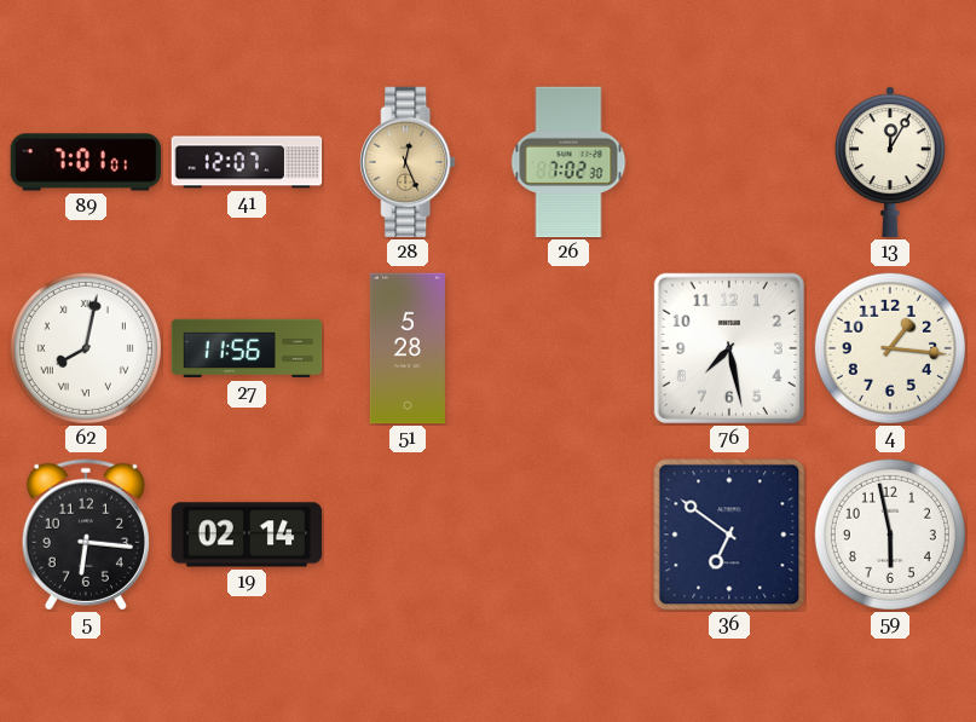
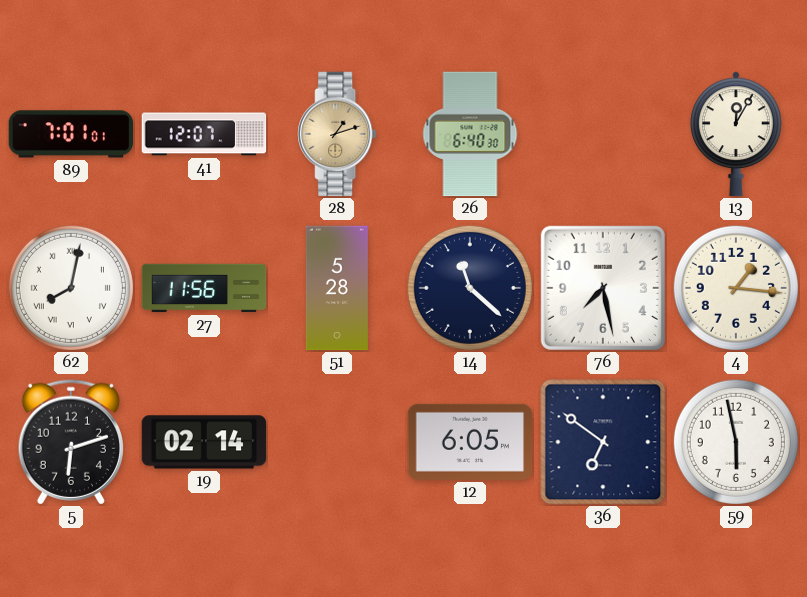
28: 12:26 -> 1:12
26: 7:02 -> 6:40
14: none -> 11:22
5: 6:16 -> 6:12
12: none -> 6:05
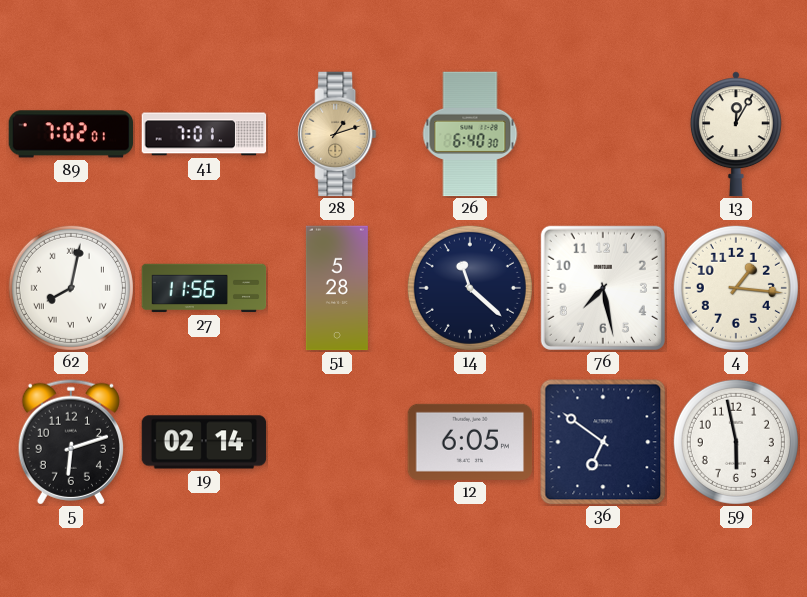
89: 7:01 -> 7:02
41: 12:07 -> 7:01
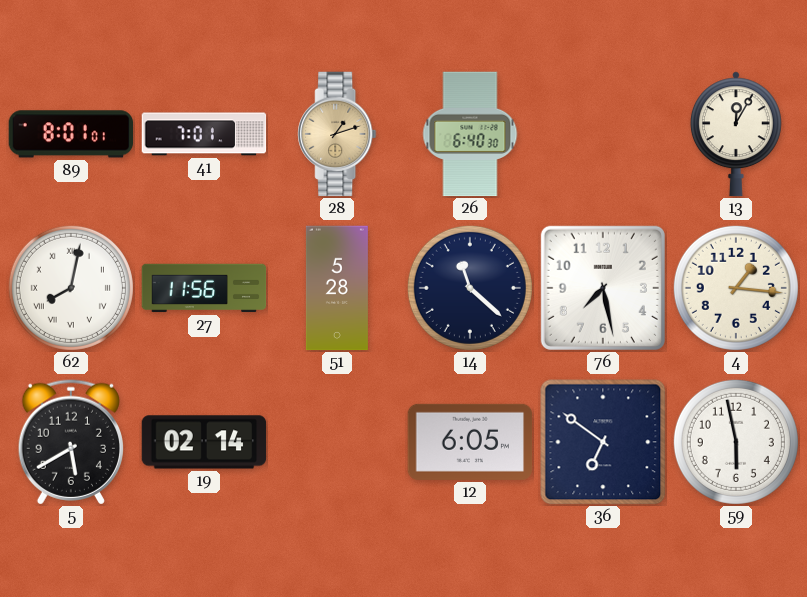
89: 7:02 -> 8:01
5: 6:12 -> 5:40
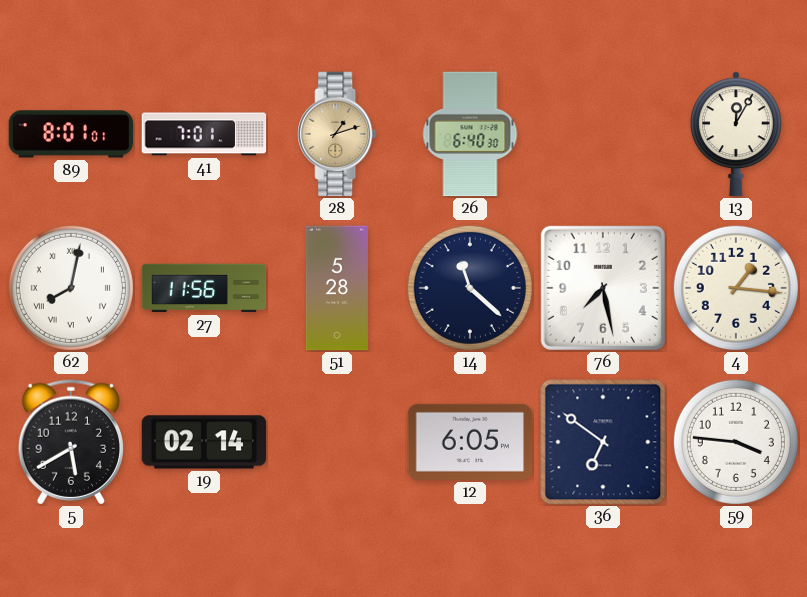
59: 5:58 -> 3:46
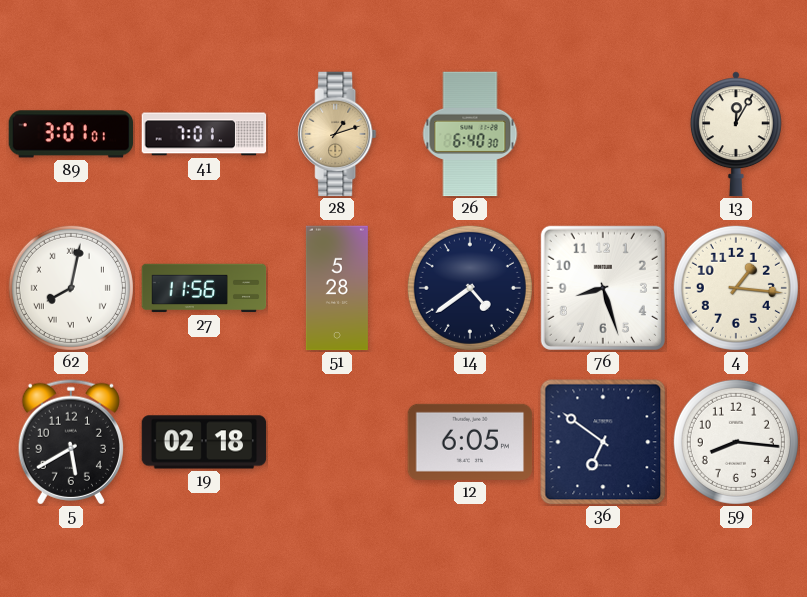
89: 8:01 -> 3:01
14: 11:22 -> 4:39
76: 7:28 -> 8:27
19: 02:14 -> 02:18
59: 3:46 -> 8:16
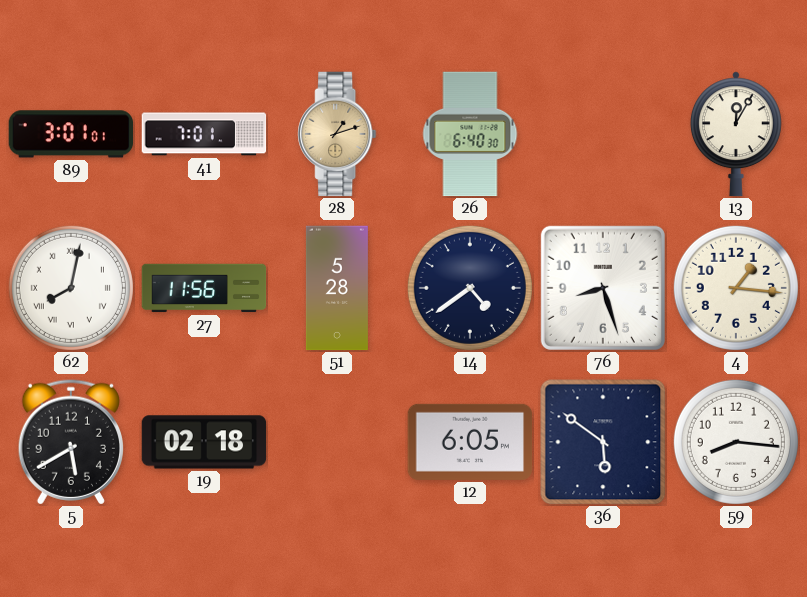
36: 6:51 -> 5:51
